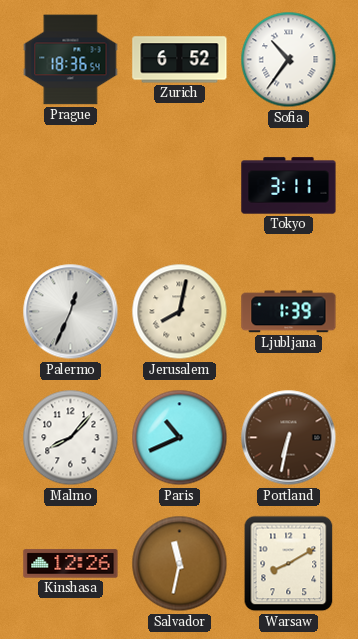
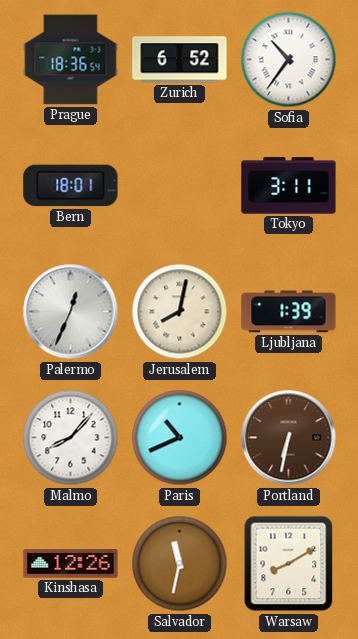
Bern: none -> 18:01
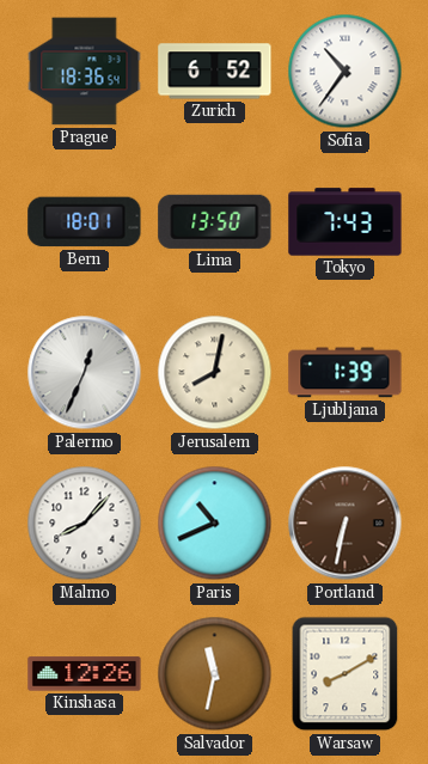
Lima: none -> 13:50
Tokyo: 3:11 -> 7:43
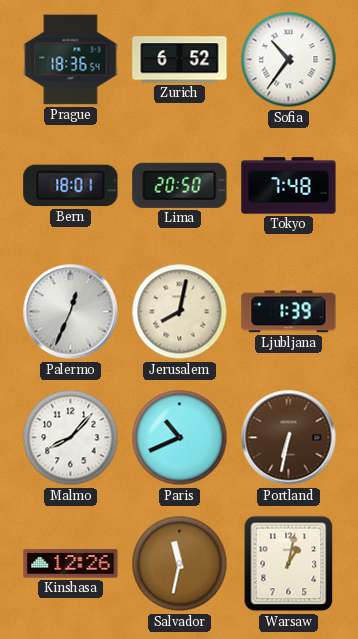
Lima: 13:50 -> 20:50
Tokyo: 7:43 -> 7:48
Warsaw: 8:10 -> 1:02
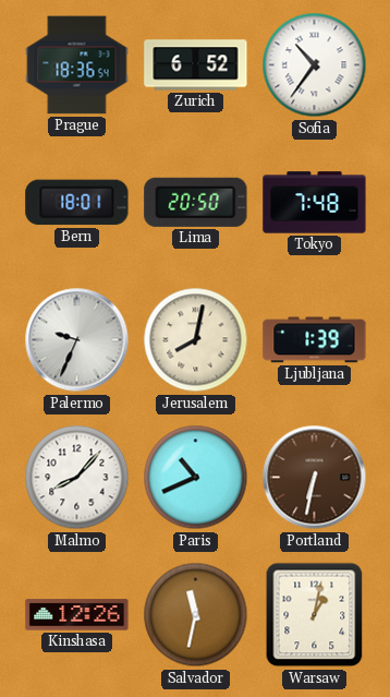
Palermo: 12:34 -> 9:34
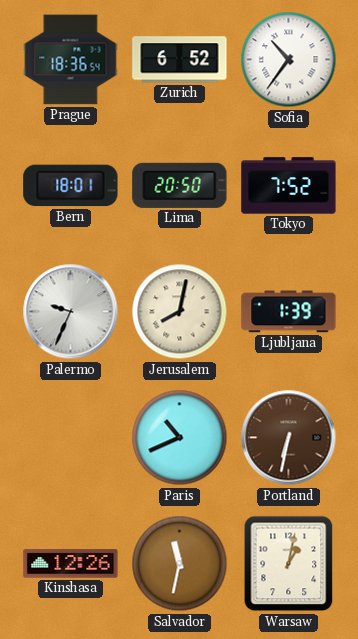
Tokyo: 7:48 -> 7:52
Malmo: 8:07 -> none
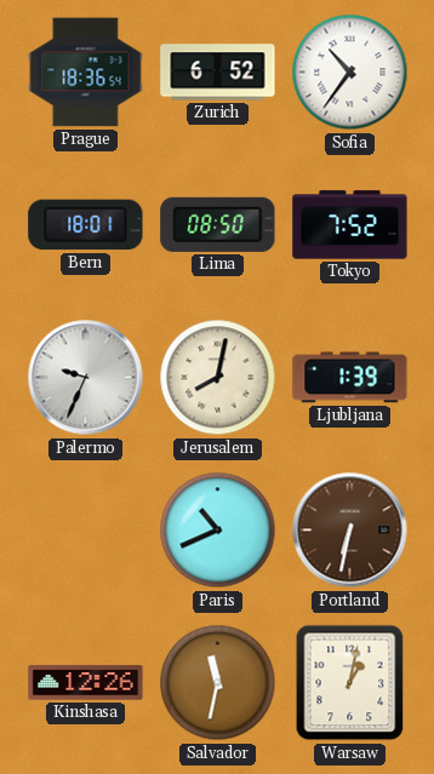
Lima: 20:50 -> 08:50
